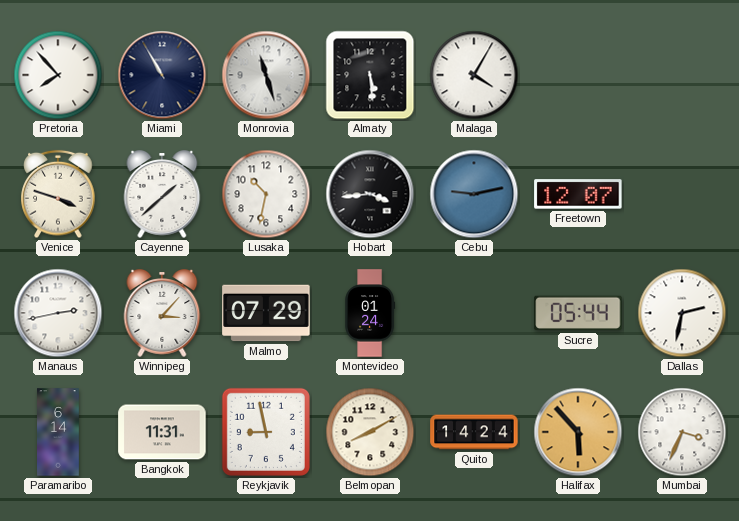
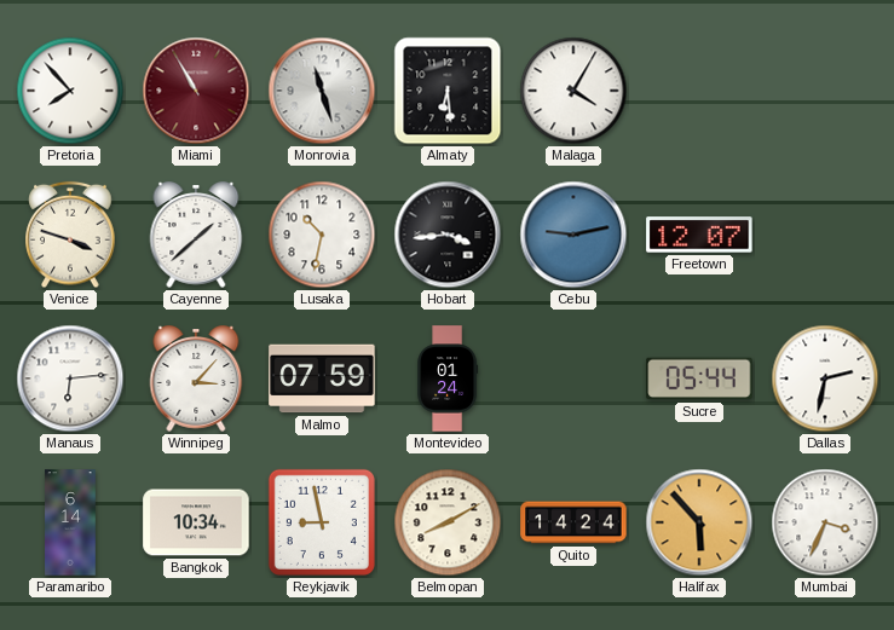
Miami dial: navy -> burgundy
Almaty: 5:29 -> 6:29
Manaus: 2:43 -> 6:14
Malmo: 07:29 -> 07:59
Bangkok: 11:31 -> 10:34
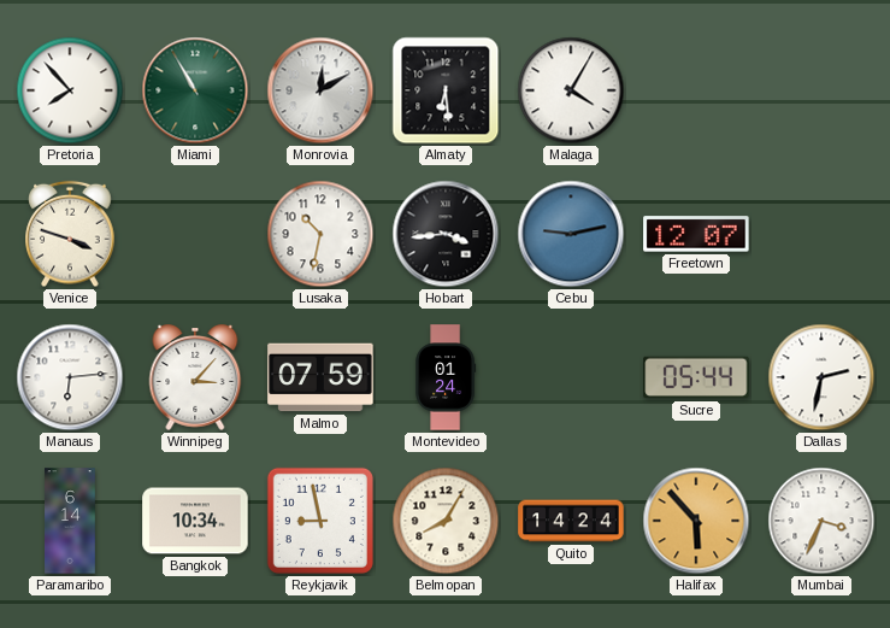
Miami dial: burgundy -> green
Monrovia: 11:27 -> 12:10
Cayenne: 1:38 -> none
Belmopan: 8:10 -> 8:05
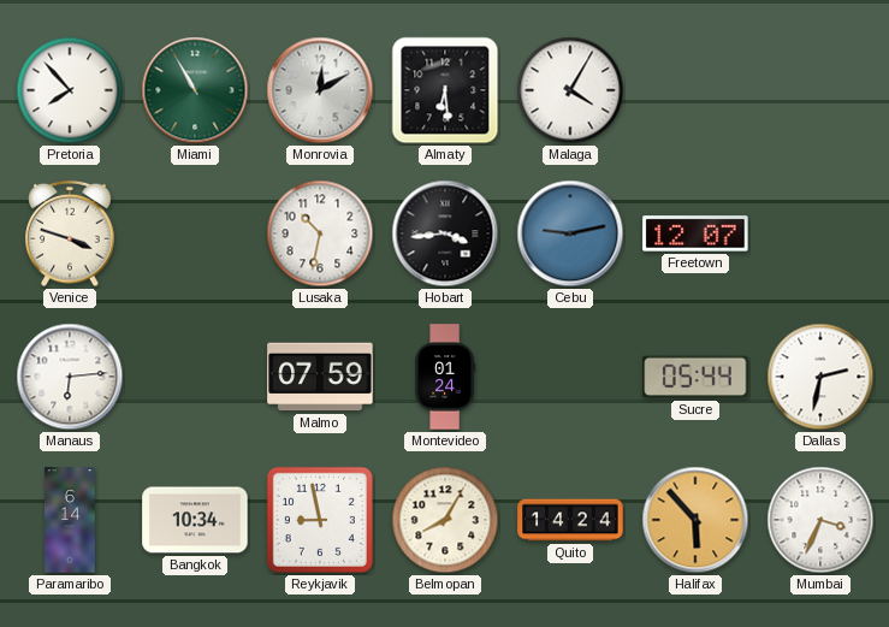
Winnipeg: 3:07 -> none
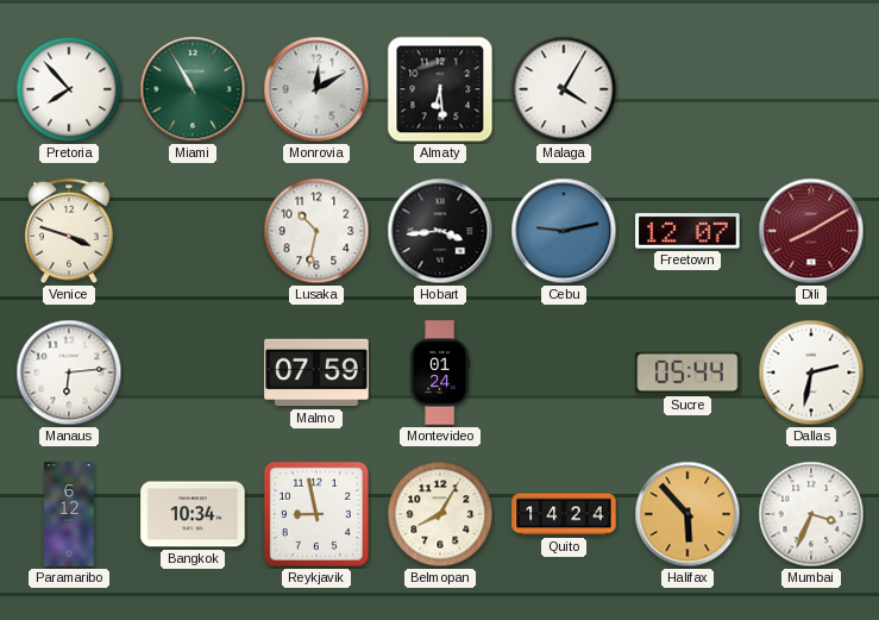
Dili: none -> 8:10
Paramaribo: 6:14 -> 6:12
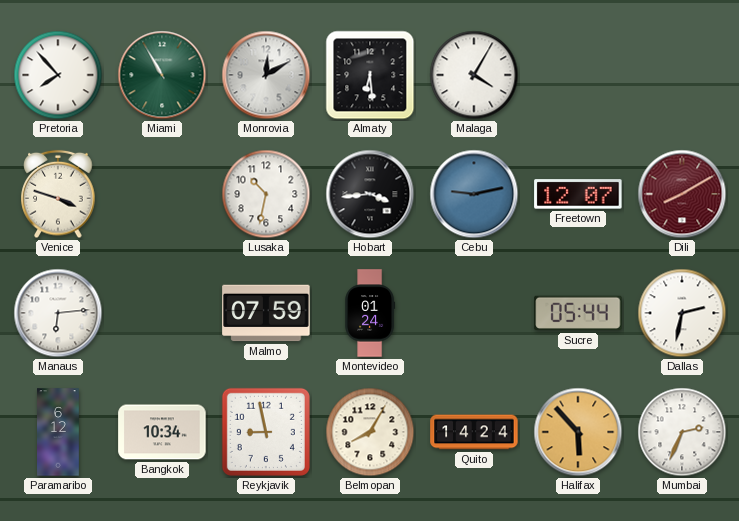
Mumbai: 3:34 -> 2:34
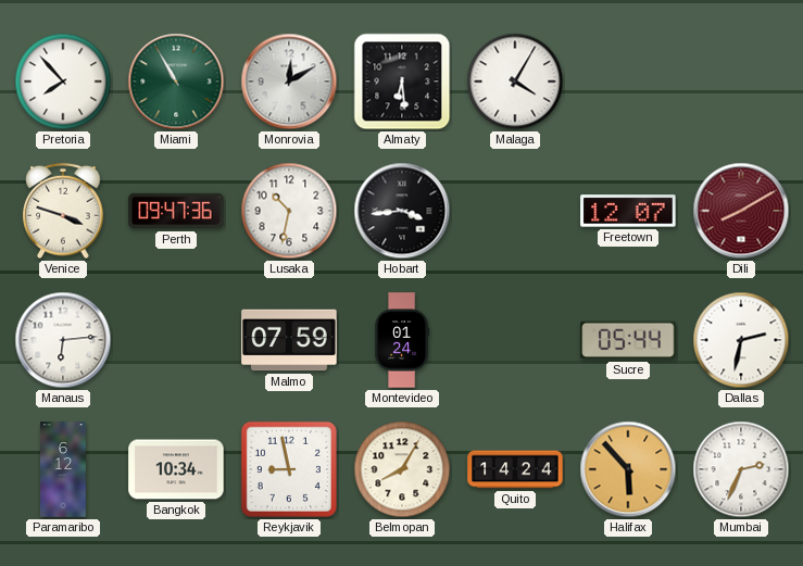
Perth: none -> 09:47
Cebu: 9:13 -> none
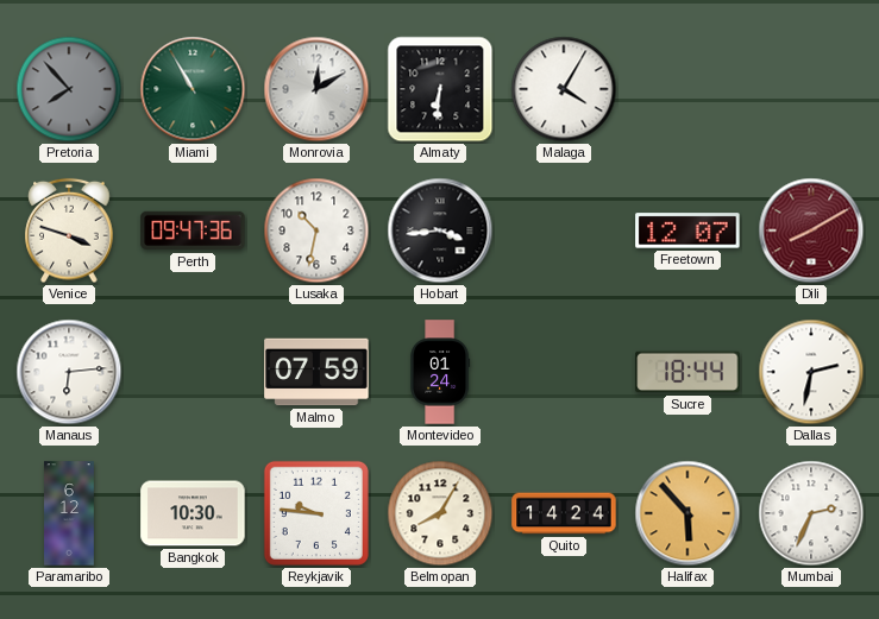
Pretoria dial: white -> grey
Almaty: 6:29 -> 6:31
Sucre: 05:44 -> 18:44
Bangkok: 10:34 -> 10:30
Reykjavik: 8:58 -> 9:46
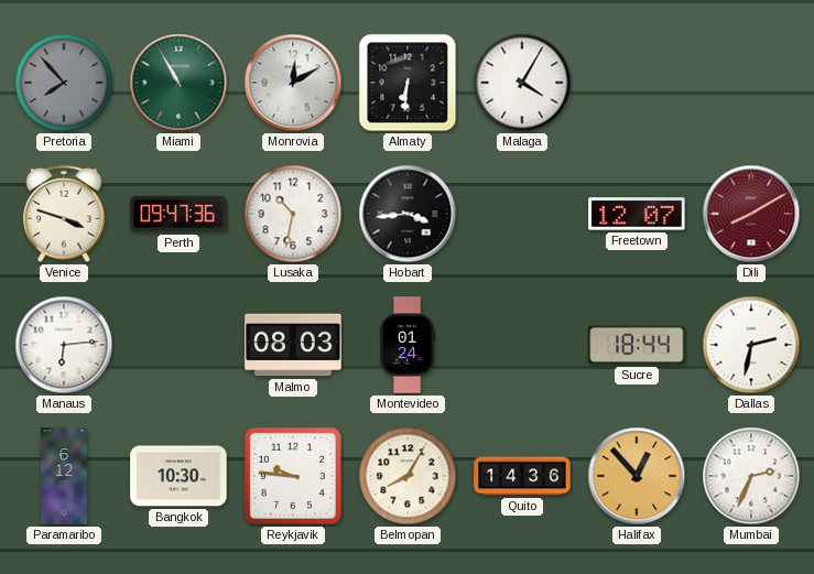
Malmo: 07:59 -> 08:03
Quito: 14:24 -> 14:36
Halifax: 5:53 -> 12:53
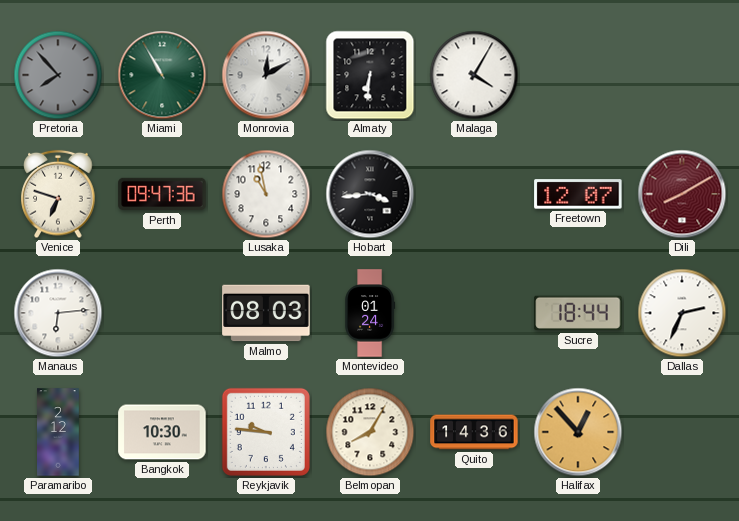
Venice: 3:48 -> 6:48
Lusaka: 10:32 -> 10:58
Dallas: 2:32 -> 2:34
Paramaribo: 6:12 -> 2:12
Mumbai: 2:34 -> none
